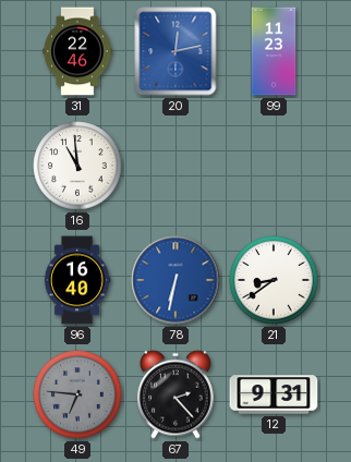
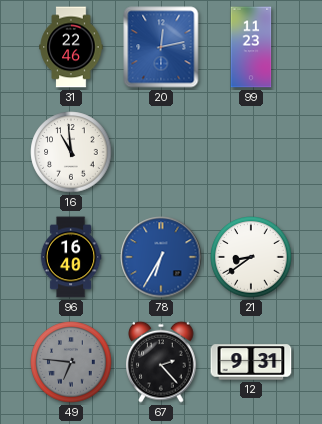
78: 6:32 -> 6:35
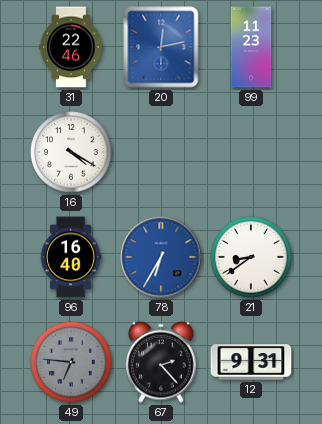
16: 10:59 -> 4:20
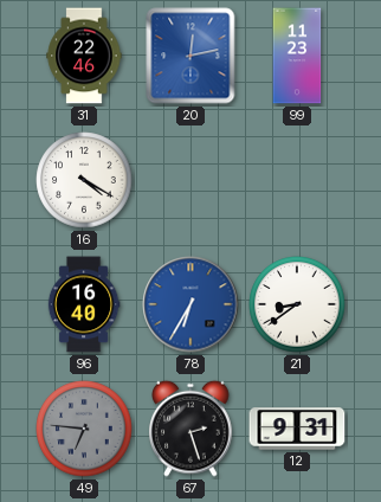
67: 2:23 -> 2:27
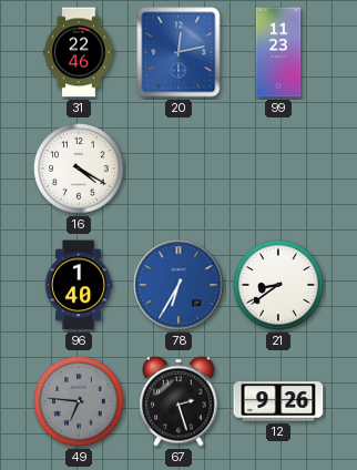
96: 16:40 -> 1:40
12: 9:31 -> 9:26
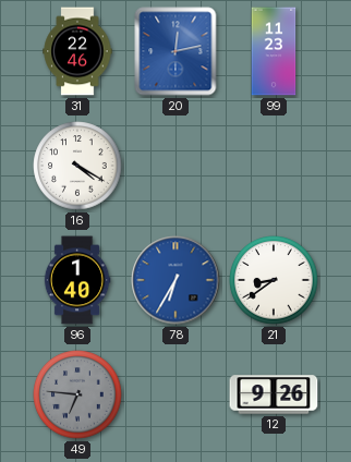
67: 2:27 -> none
